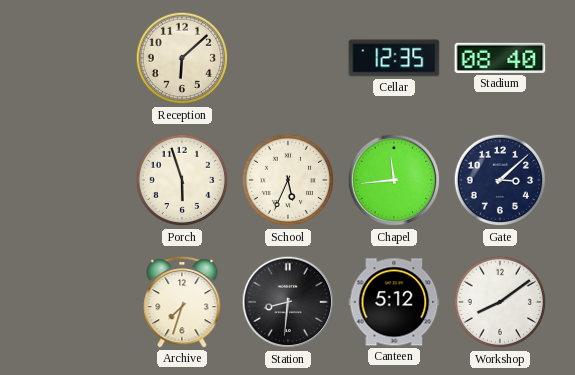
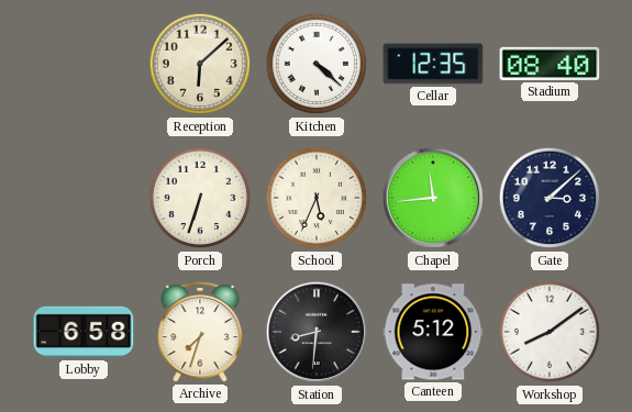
Kitchen: none -> 4:22
Porch: 5:57 -> 6:33
Lobby: none -> 6:58
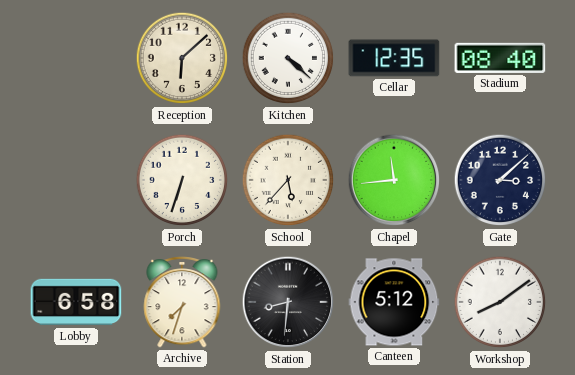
School: 5:34 -> 5:37
